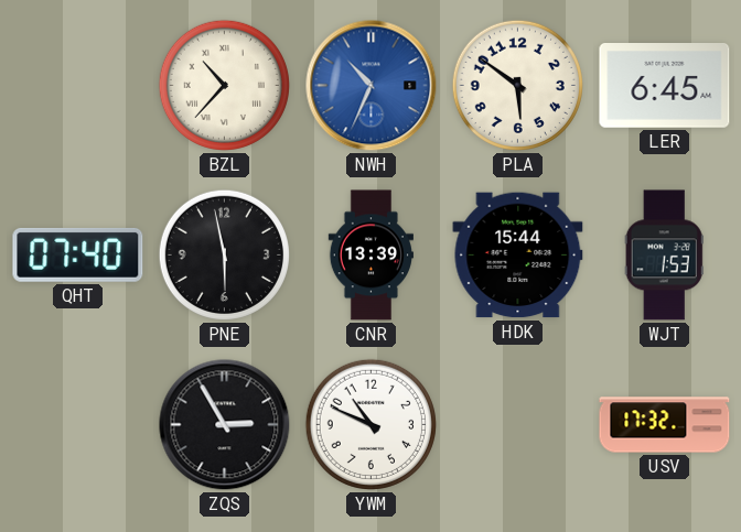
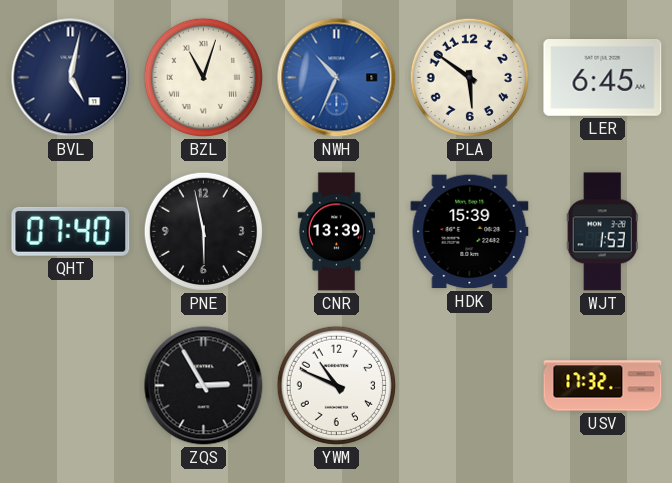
BVL: none -> 5:02
BZL: 10:37 -> 11:03
HDK: 15:44 -> 15:39
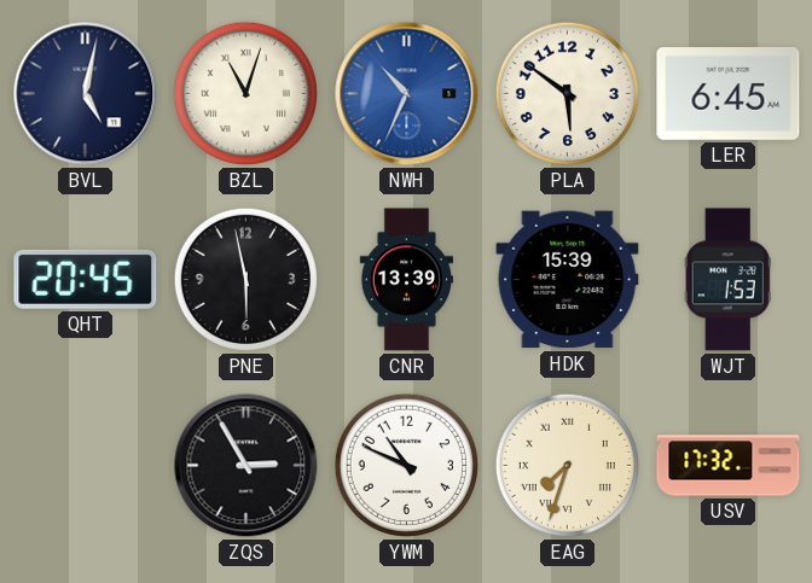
QHT: 07:40 -> 20:45
EAG: none -> 7:33
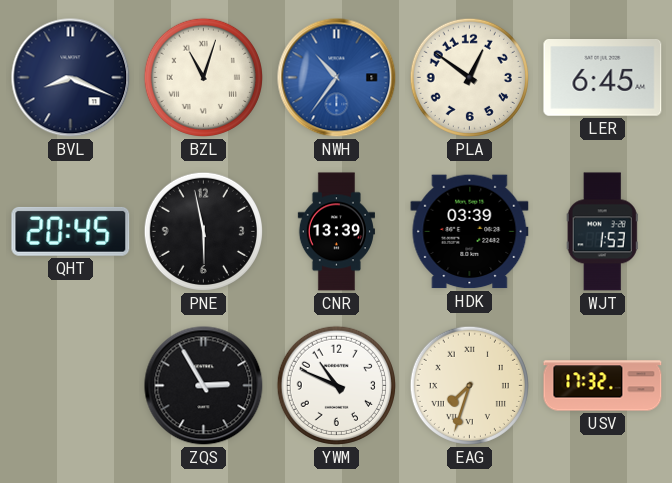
BVL: 5:02 -> 8:19
NWH: 10:34 -> 10:36
PLA: 5:51 -> 12:51
HDK: 15:39 -> 03:39
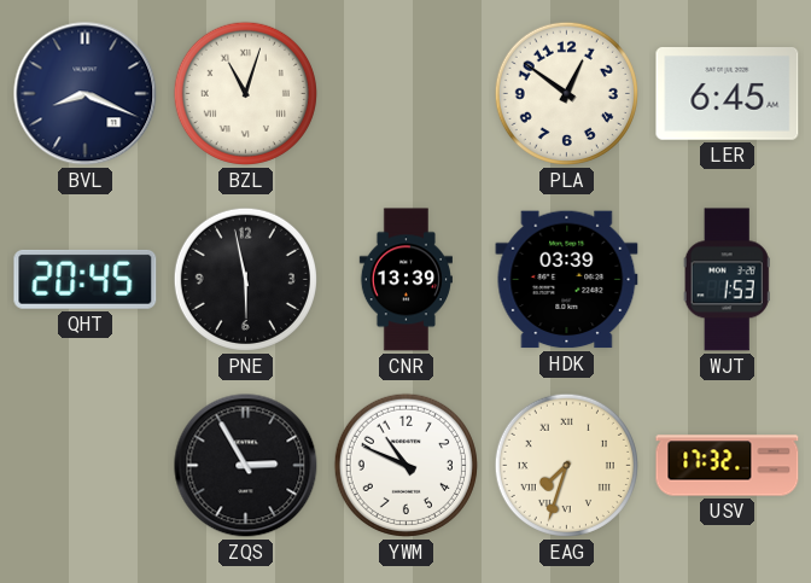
NWH: 10:36 -> none
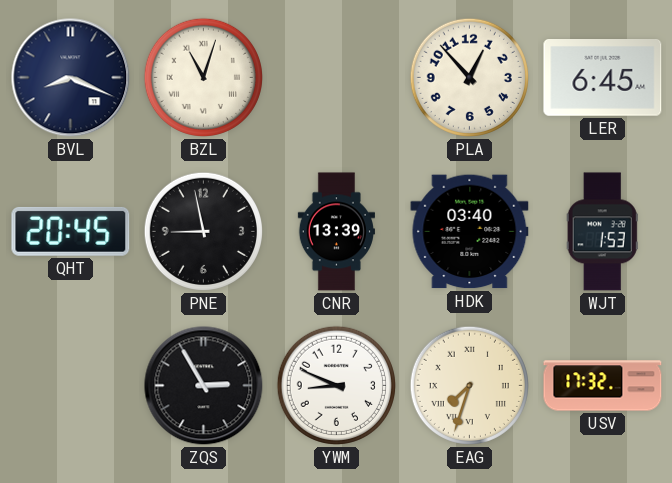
PLA: 12:51 -> 12:53
PNE: 5:58 -> 8:58
HDK: 03:39 -> 03:40
YWM: 10:49 -> 8:49
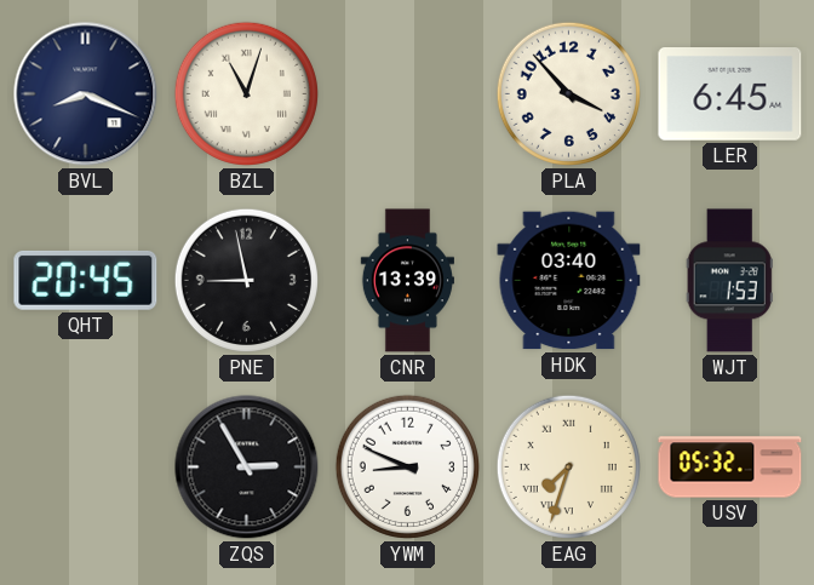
PLA: 12:53 -> 3:53
USV: 17:32 -> 05:32
